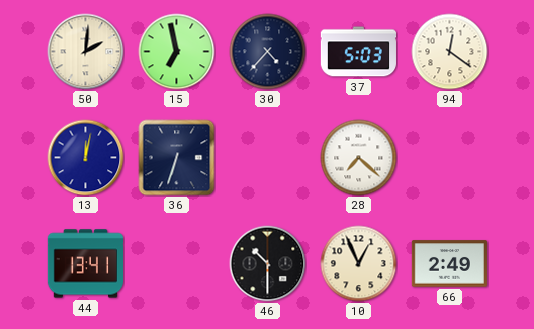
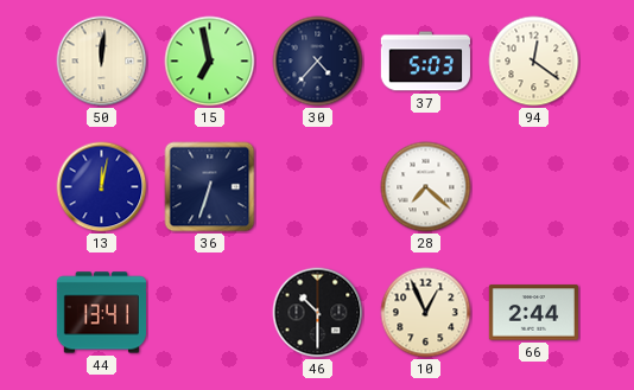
50: 2:01 -> 12:01
66: 2:49 -> 2:44
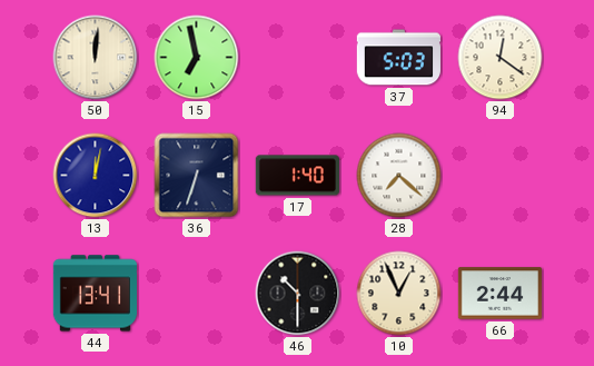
30: 4:37 -> none
17: none -> 1:40
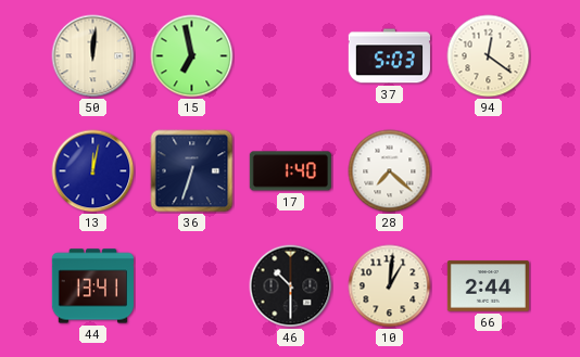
10: 12:56 -> 1:01
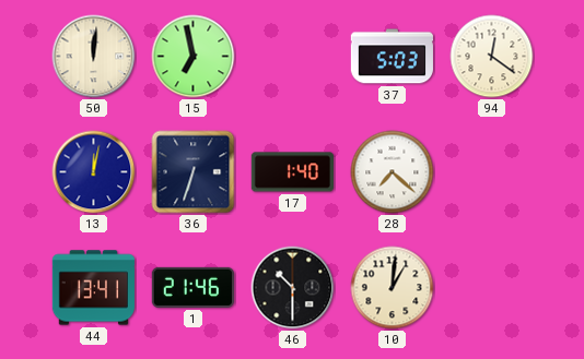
1: none -> 21:46
66: 2:44 -> none
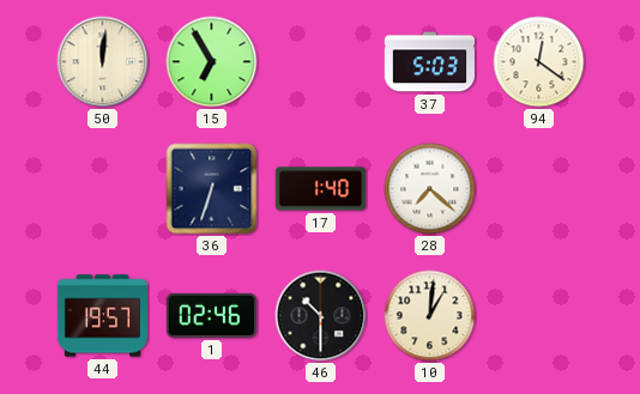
15: 6:58 -> 6:55
13: 12:02 -> none
44: 13:41 -> 19:57
1: 21:46 -> 02:46
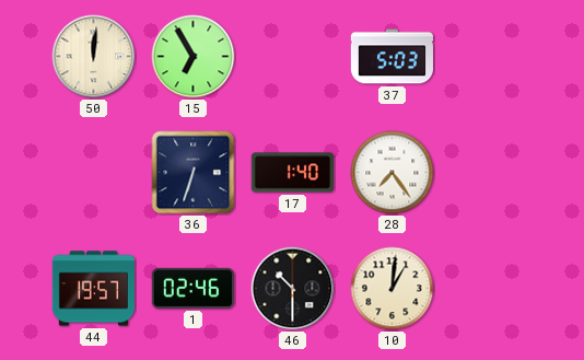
94: 12:21 -> none
28: 7:22 -> 7:24
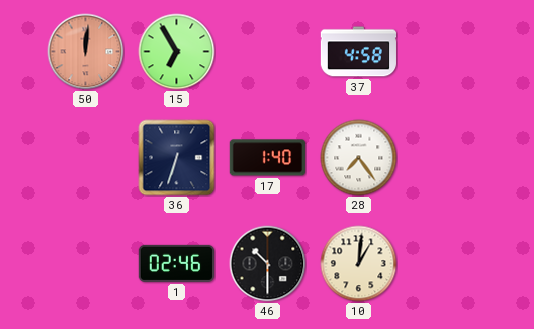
50 dial: cream -> salmon
37: 5:03 -> 4:58
44: 19:57 -> none
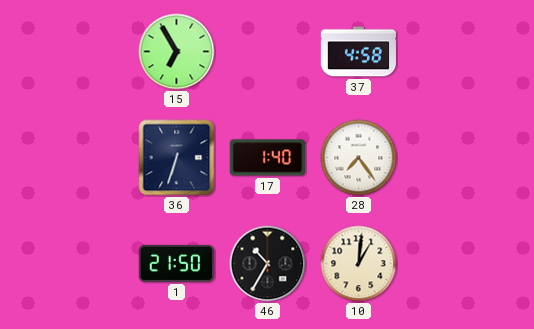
50: 12:01 -> none
1: 02:46 -> 21:50
46: 10:30 -> 10:35
